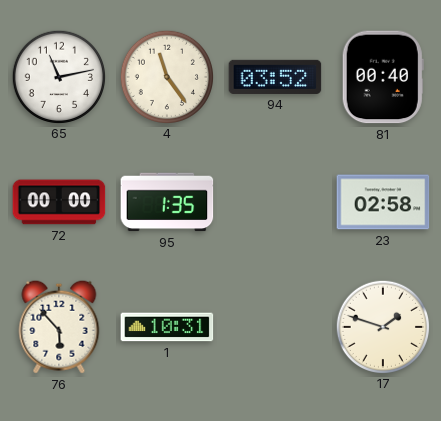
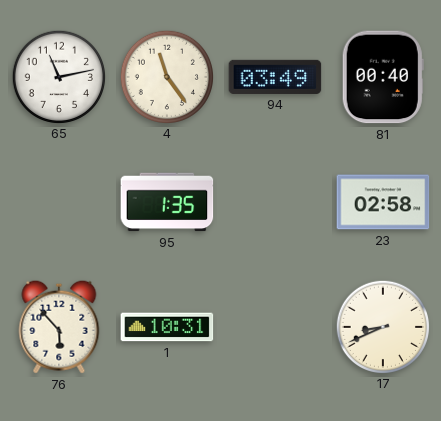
94: 03:52 -> 03:49
72: 00:00 -> none
17: 1:48 -> 8:41
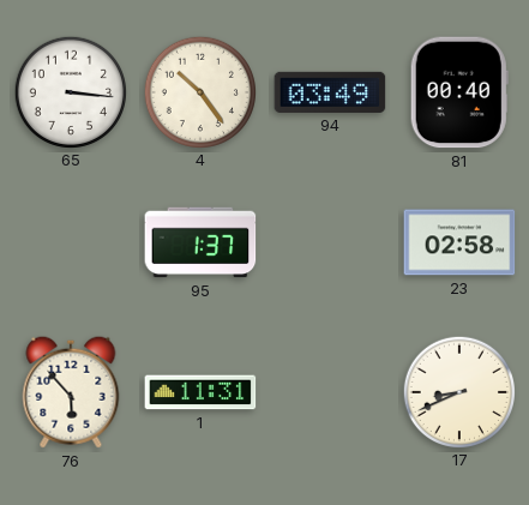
65: 11:13 -> 3:16
4: 11:24 -> 10:24
95: 1:35 -> 1:37
1: 10:31 -> 11:31
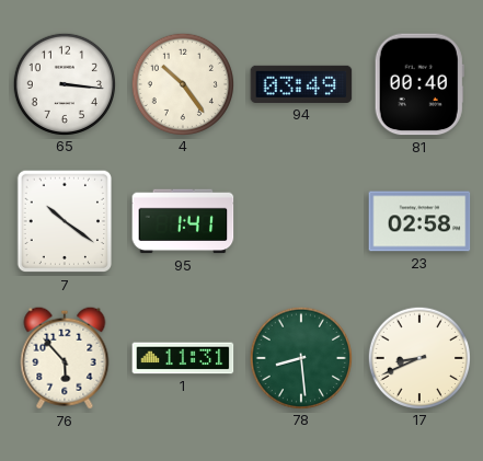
7: none -> 10:21
95: 1:37 -> 1:41
78: none -> 8:29
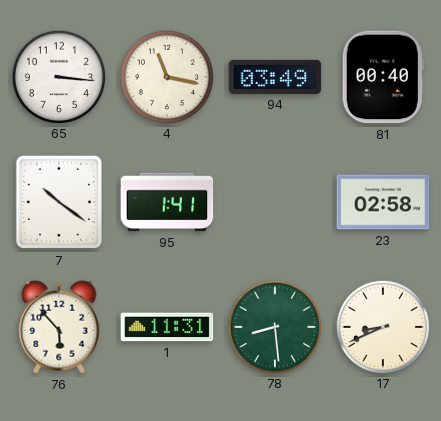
4: 10:24 -> 11:17
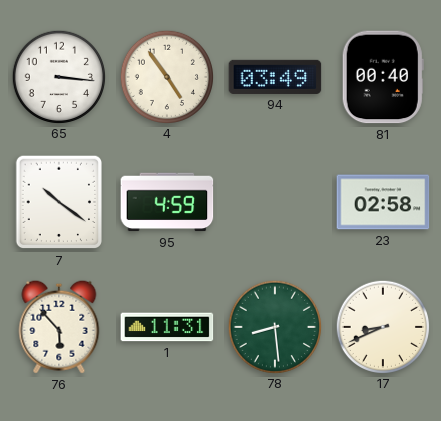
4: 11:17 -> 4:54
95: 1:41 -> 4:59
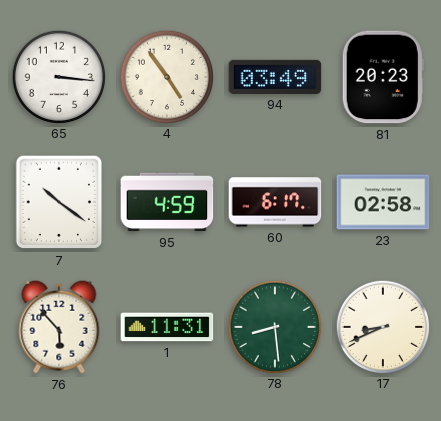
81: 00:40 -> 20:23
60: none -> 6:17
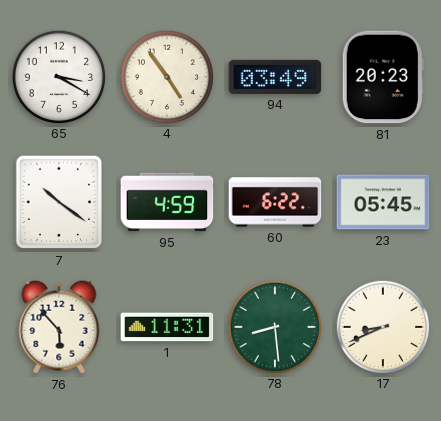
65: 3:16 -> 3:20
60: 6:17 -> 6:22
23: 02:58 -> 05:45
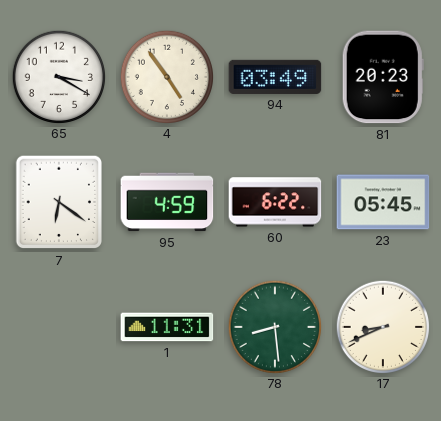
7: 10:21 -> 6:21
76: 5:53 -> none
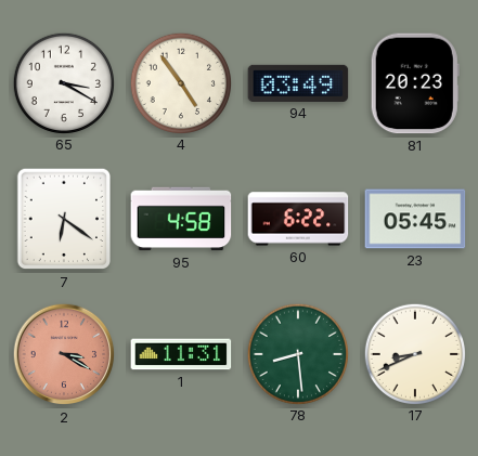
95: 4:59 -> 4:58
2: none -> 3:20
